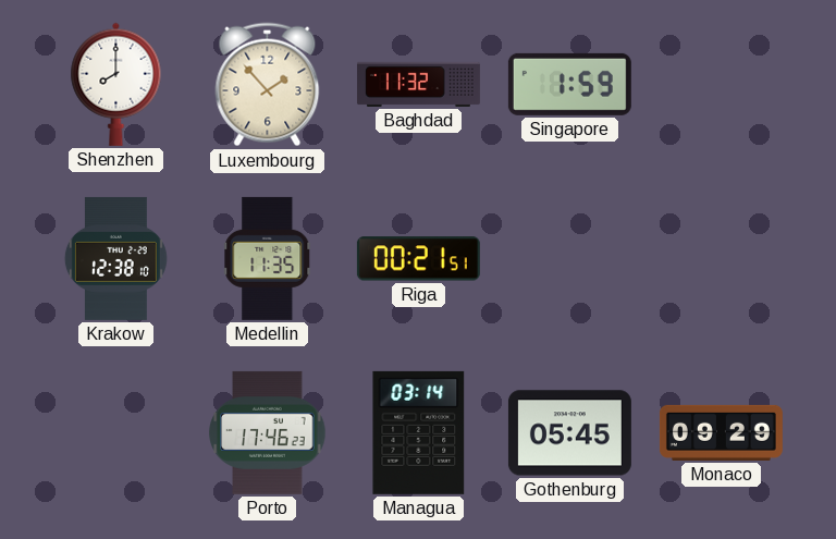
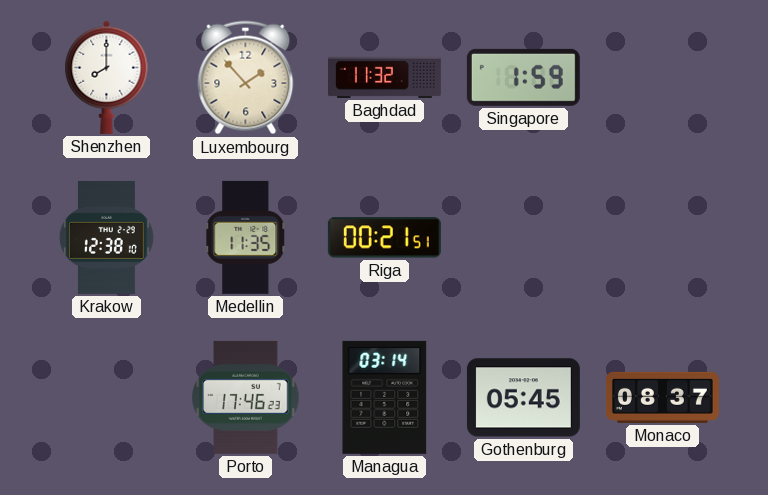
Monaco: 09:29 -> 08:37
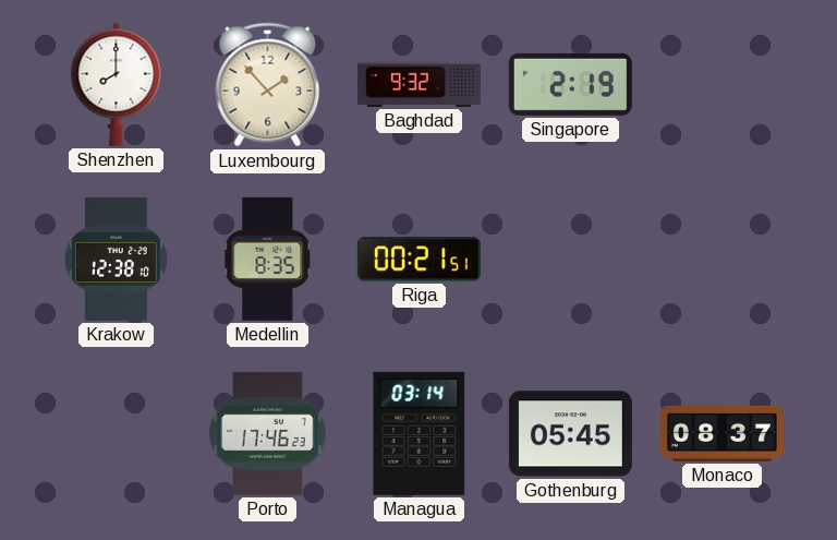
Baghdad: 11:32 -> 9:32
Singapore: 1:59 -> 2:19
Medellin: 11:35 -> 8:35
